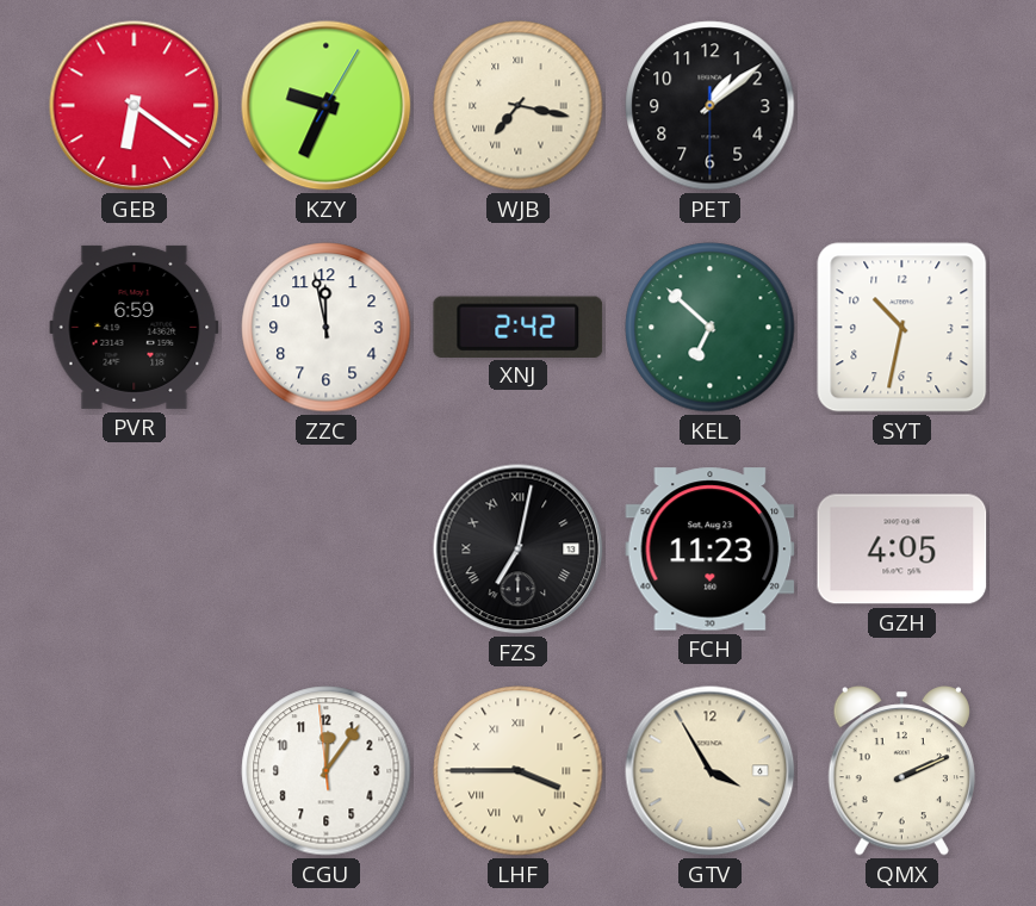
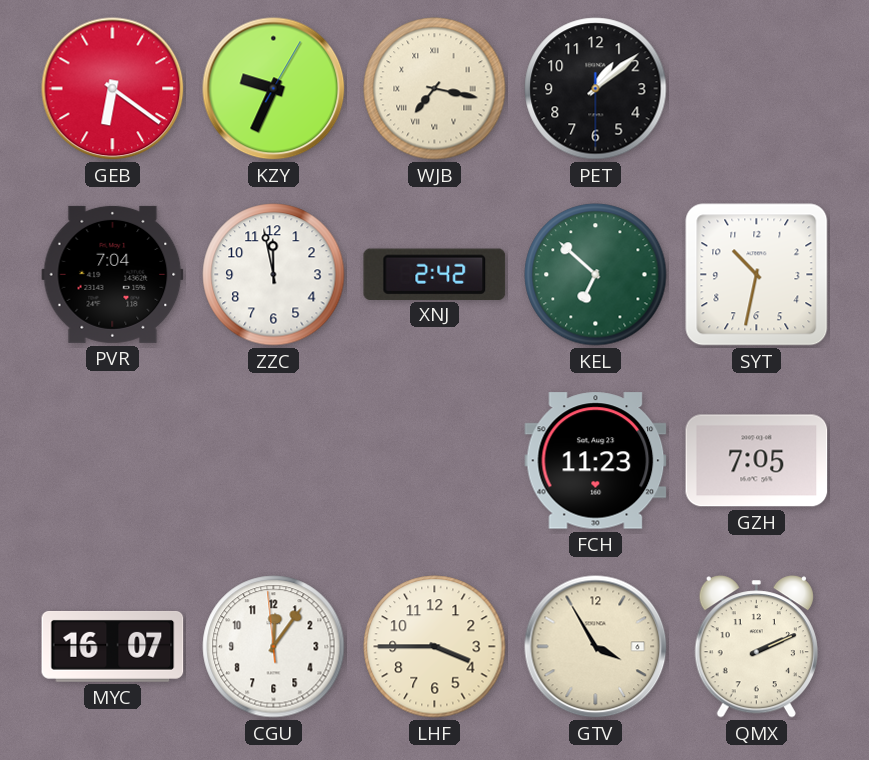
PVR: 6:59 -> 7:04
FZS: 7:02 -> none
GZH: 4:05 -> 7:05
MYC: none -> 16:07
LHF numerals: Roman -> Arabic
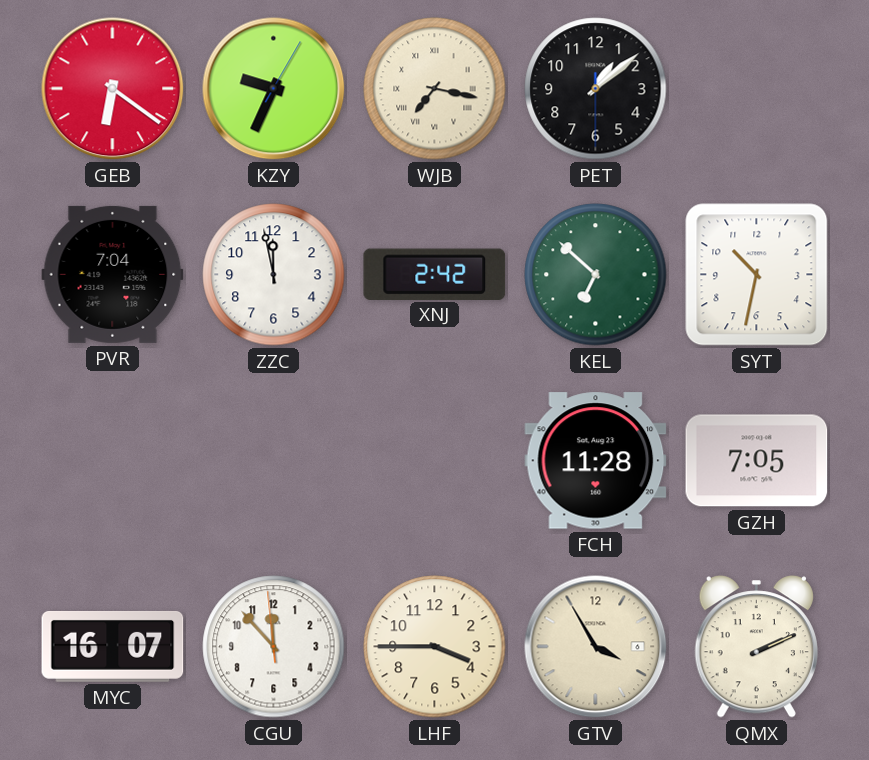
FCH: 11:23 -> 11:28
CGU: 12:05 -> 11:52
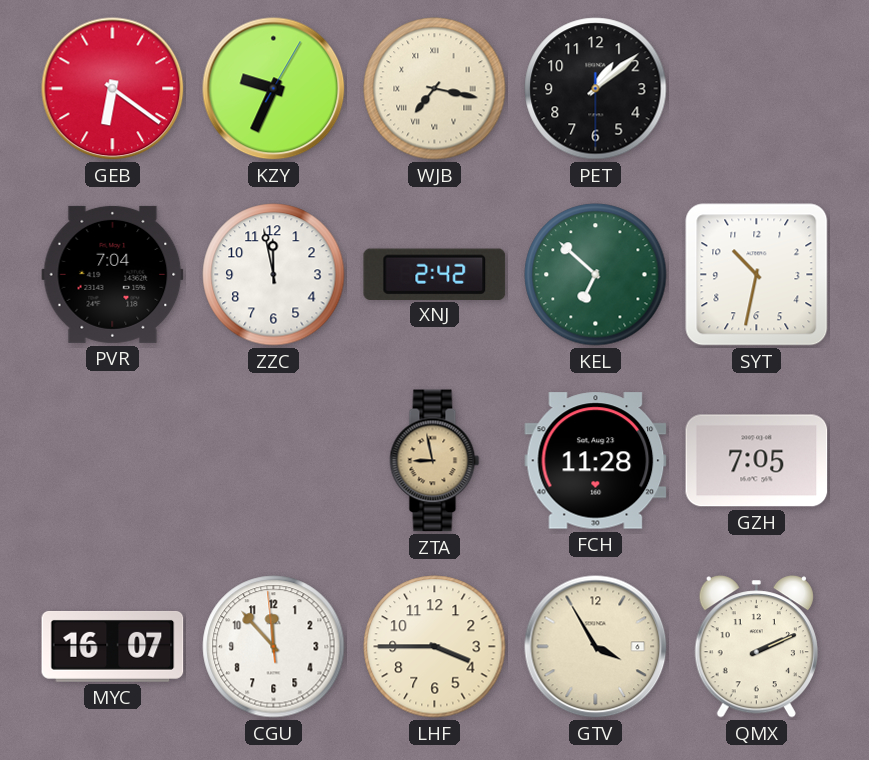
ZTA: none -> 8:58
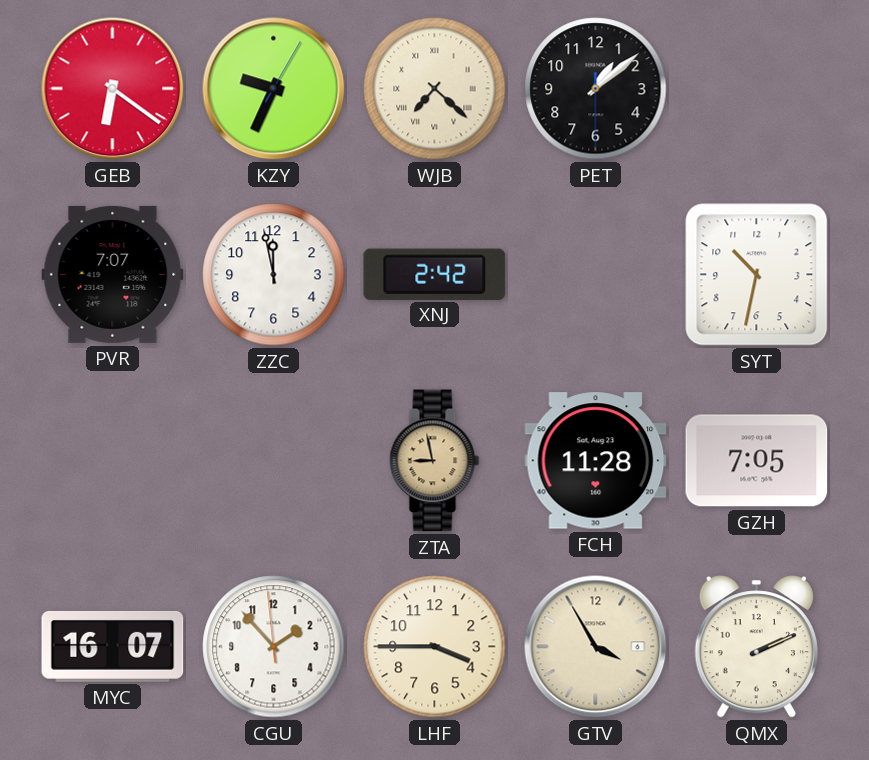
WJB: 7:17 -> 7:22
PVR: 7:04 -> 7:07
KEL: 6:52 -> none
CGU: 11:52 -> 1:52
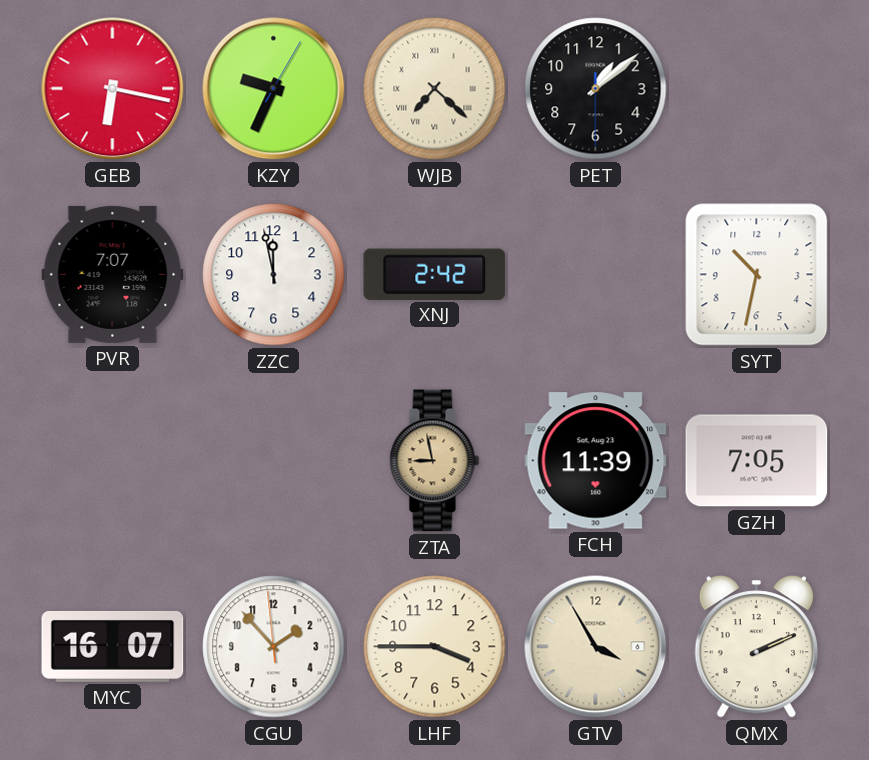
GEB: 6:21 -> 6:17
FCH: 11:28 -> 11:39
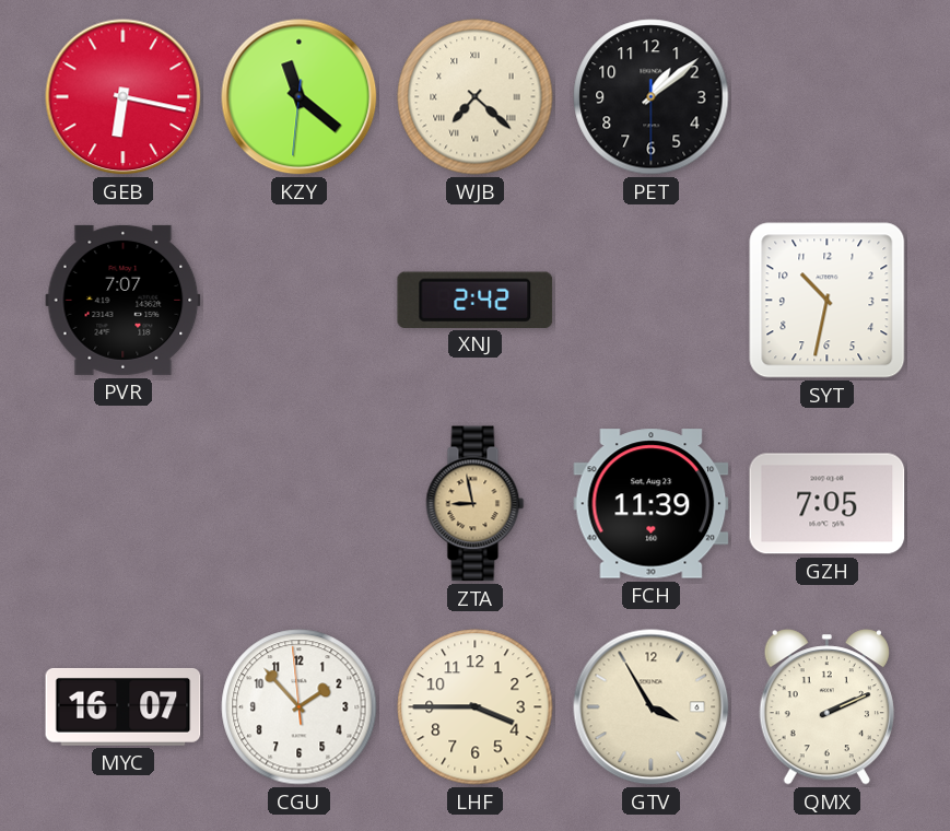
KZY: 9:34 -> 11:21
ZZC: 11:58 -> none
